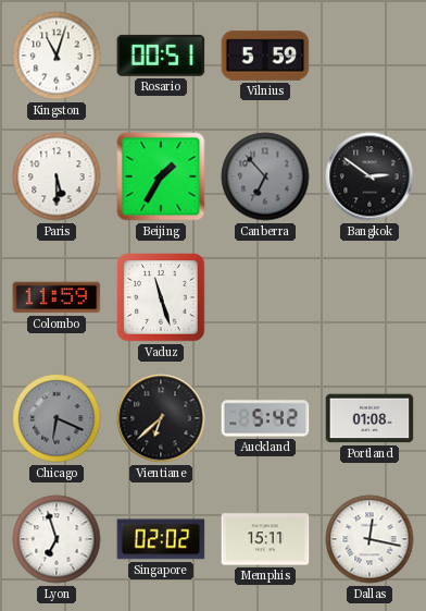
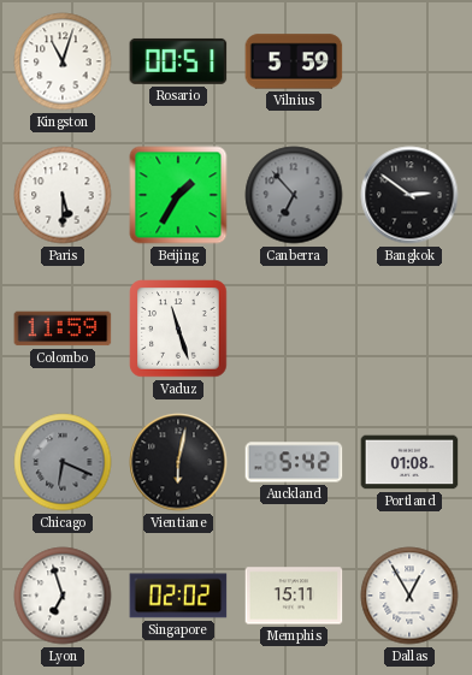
Vientiane: 6:38 -> 6:02
Dallas: 12:17 -> 12:55
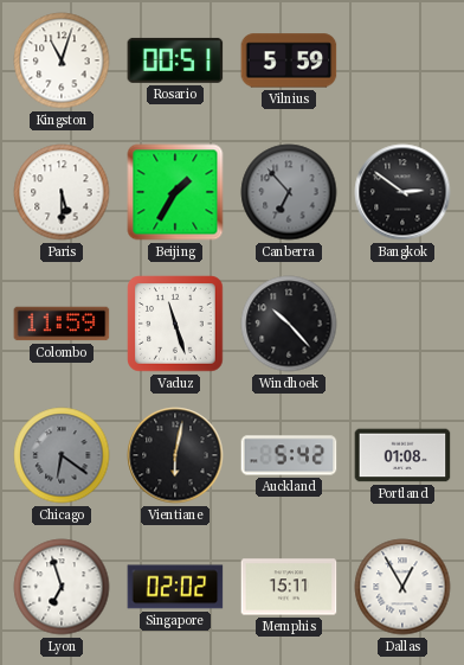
Windhoek: none -> 10:23
Chicago: 6:19 -> 6:21
